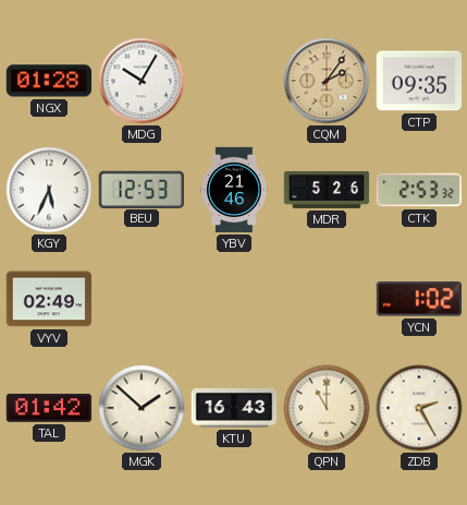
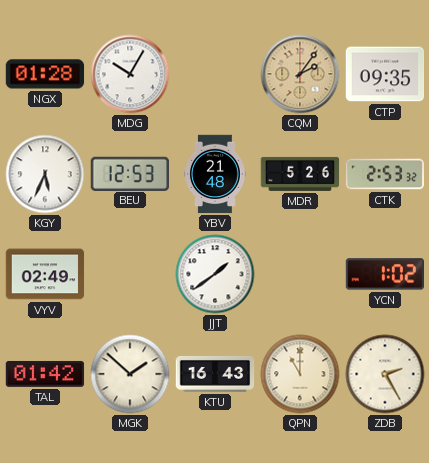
YBV: 21:46 -> 21:48
JJT: none -> 1:39
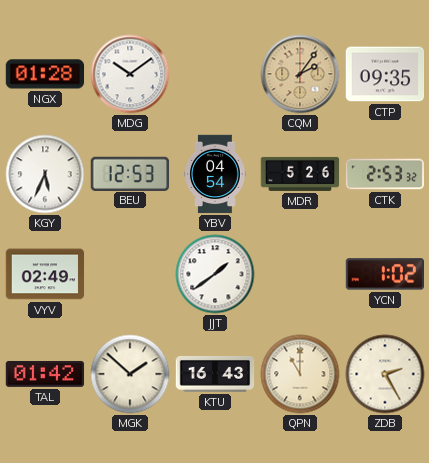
MDG: 10:05 -> 10:09
YBV: 21:48 -> 04:54
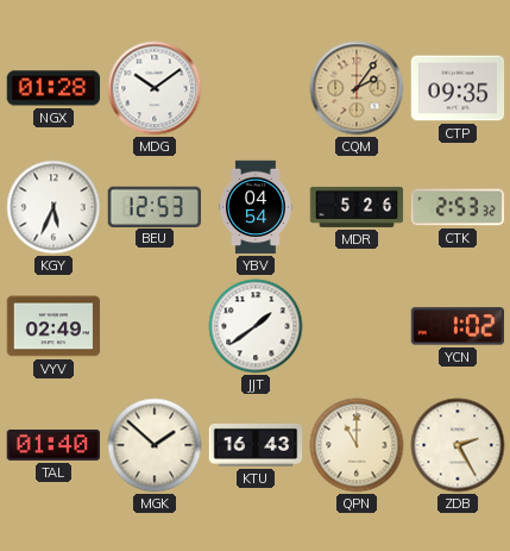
TAL: 01:42 -> 01:40
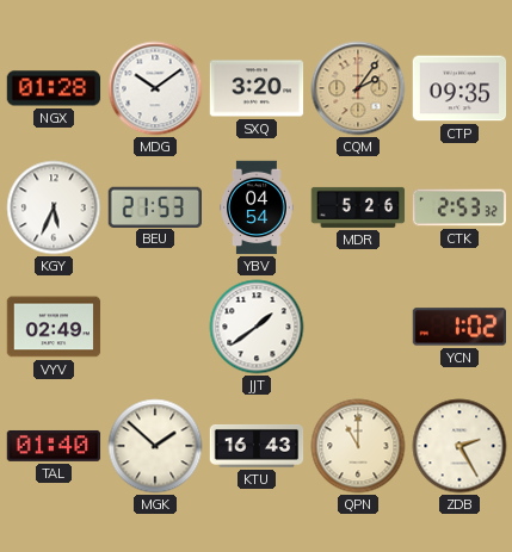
SXQ: none -> 3:20
BEU: 12:53 -> 21:53
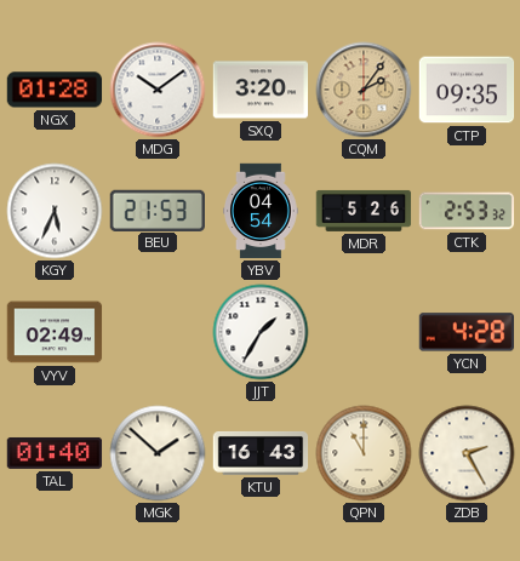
JJT: 1:39 -> 1:35
YCN: 1:02 -> 4:28
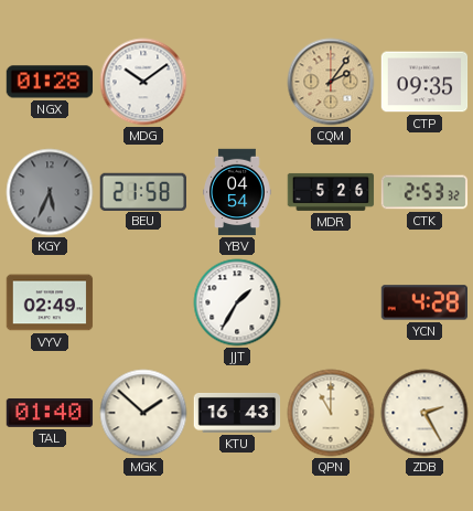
SXQ: 3:20 -> none
KGY dial: white -> grey
BEU: 21:53 -> 21:58
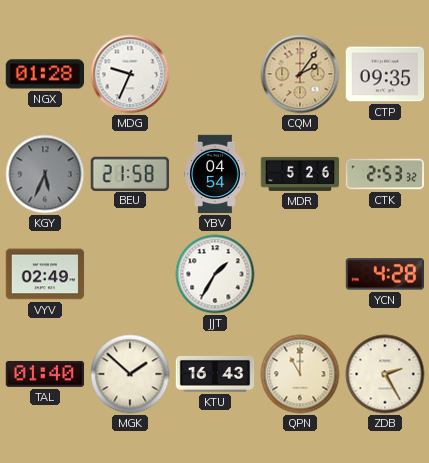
MDG: 10:09 -> 9:34
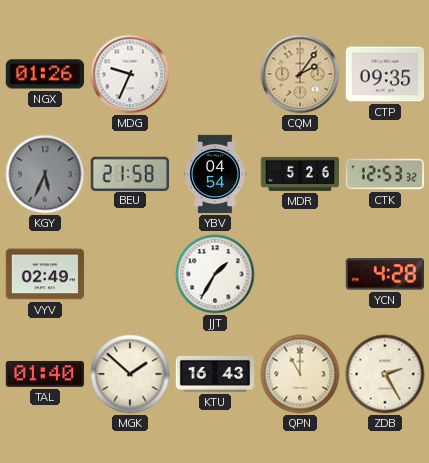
NGX: 01:28 -> 01:26
CTK: 2:53 -> 12:53
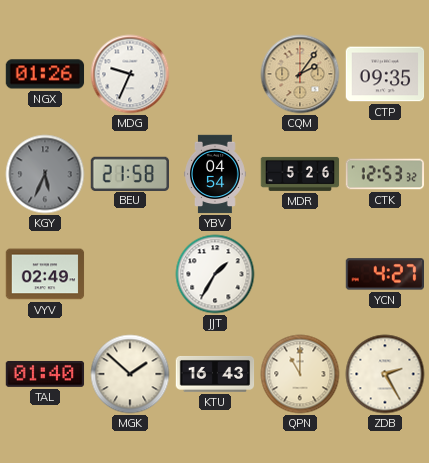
YCN: 4:28 -> 4:27
